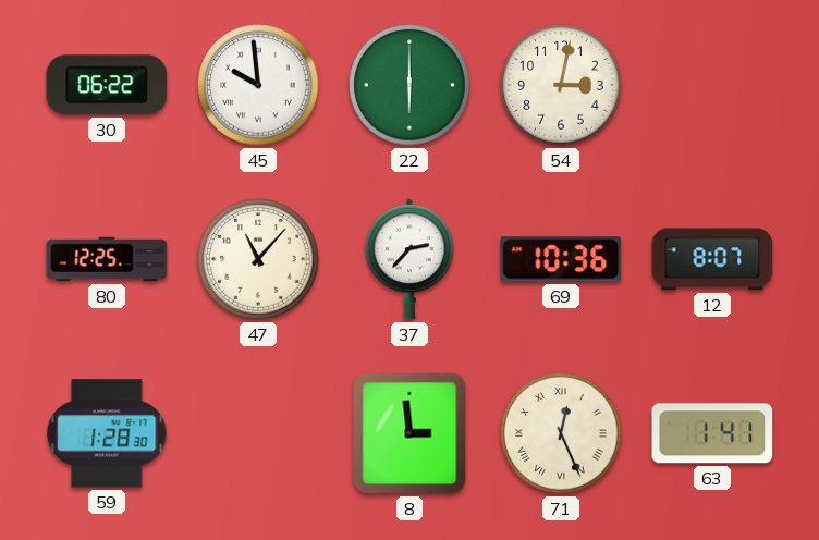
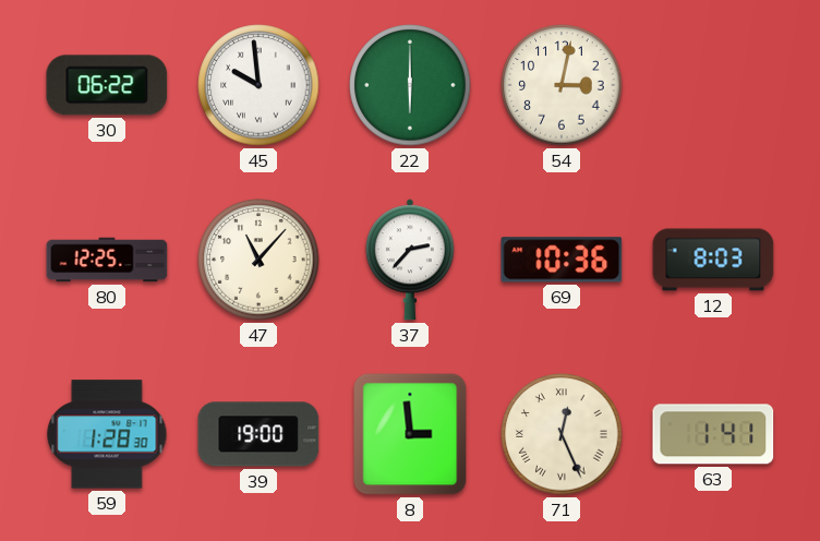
12: 8:07 -> 8:03
39: none -> 19:00
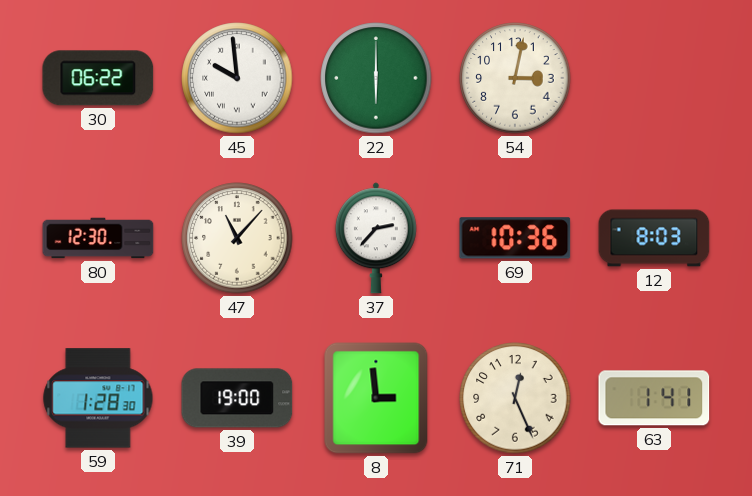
80: 12:25 -> 12:30
71 numerals: Roman -> Arabic
